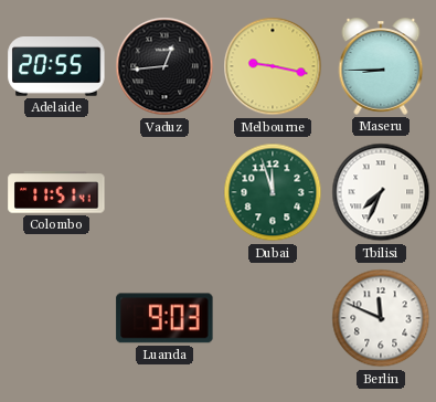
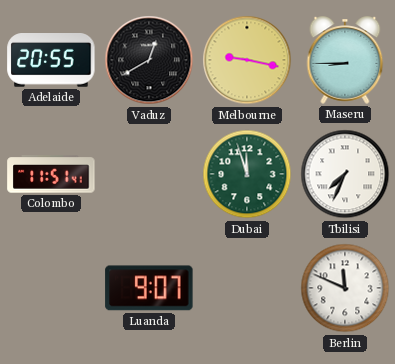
Vaduz: 12:44 -> 12:40
Luanda: 9:03 -> 9:07
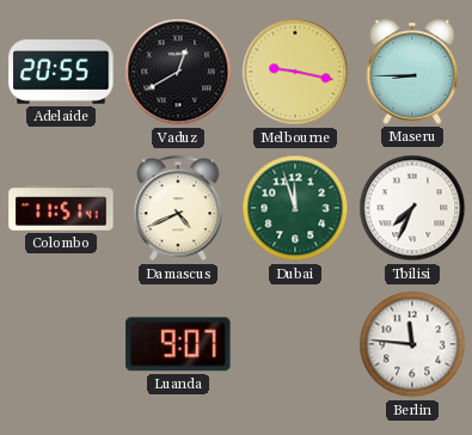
Damascus: none -> 4:41
Berlin: 11:49 -> 11:46
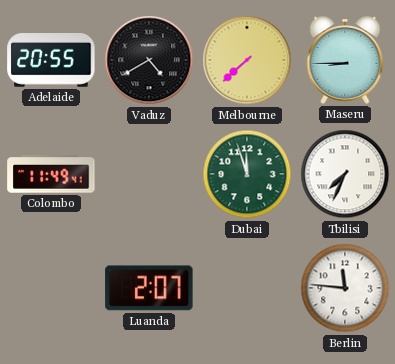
Vaduz: 12:40 -> 4:40
Melbourne: 9:17 -> 7:38
Colombo: 11:51 -> 11:49
Damascus: 4:41 -> none
Luanda: 9:07 -> 2:07
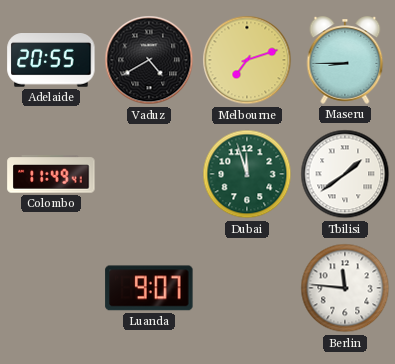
Melbourne: 7:38 -> 7:12
Tbilisi: 7:34 -> 1:39
Luanda: 2:07 -> 9:07
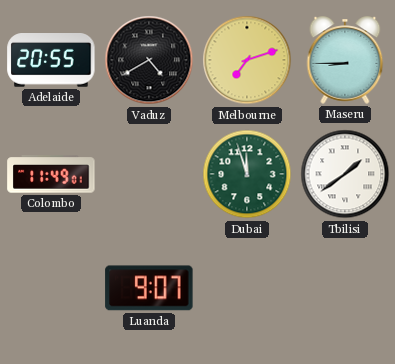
Colombo: 11:49:41 -> 11:49:01
Berlin: 11:46 -> none
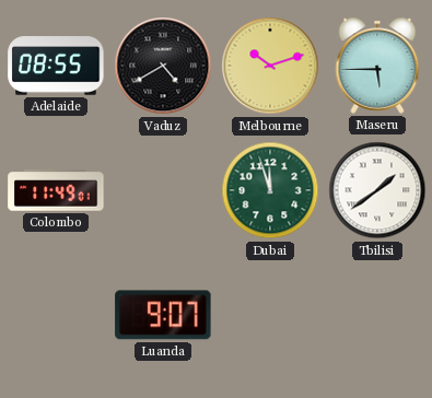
Adelaide: 20:55 -> 08:55
Melbourne: 7:12 -> 10:12
Maseru: 8:45 -> 5:45
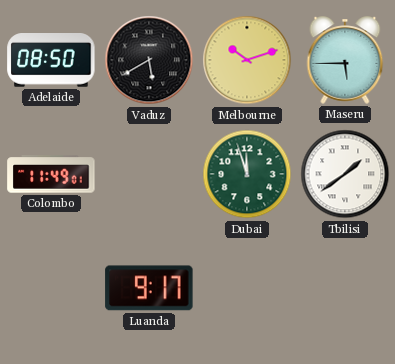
Adelaide: 08:55 -> 08:50
Vaduz: 4:40 -> 5:40
Luanda: 9:07 -> 9:17
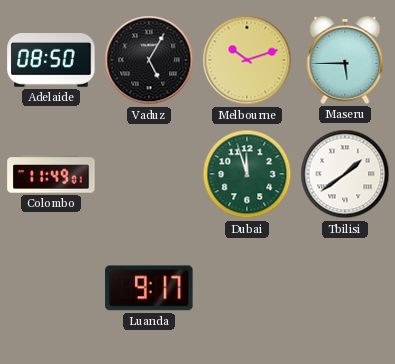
Vaduz: 5:40 -> 5:05
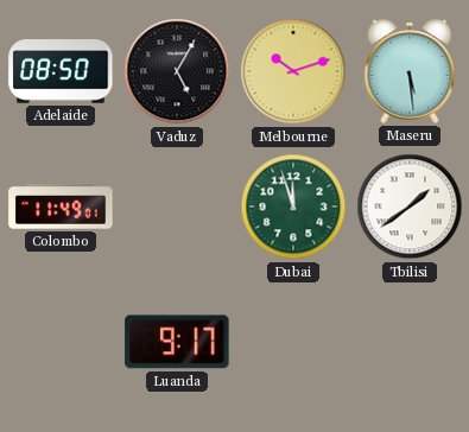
Maseru: 5:45 -> 5:29
